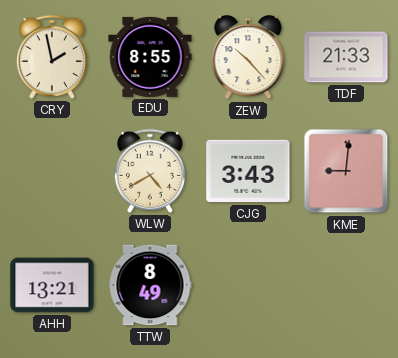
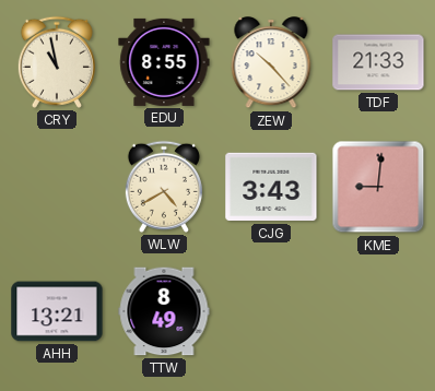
CRY: 1:58 -> 10:58
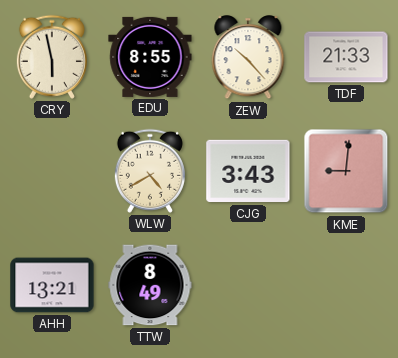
CRY: 10:58 -> 5:58
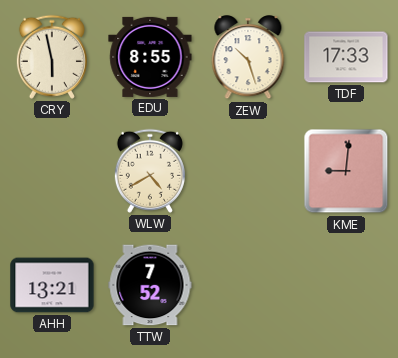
ZEW: 10:23 -> 10:27
TDF: 21:33 -> 17:33
CJG: 3:43 -> none
TTW: 8:49 -> 7:52
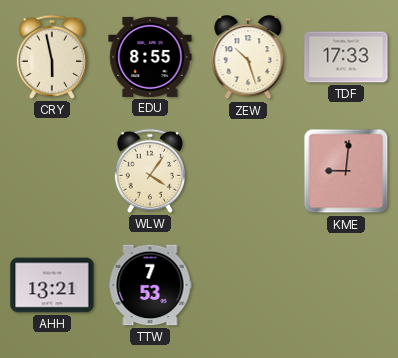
WLW: 4:40 -> 4:06
TTW: 7:52 -> 7:53
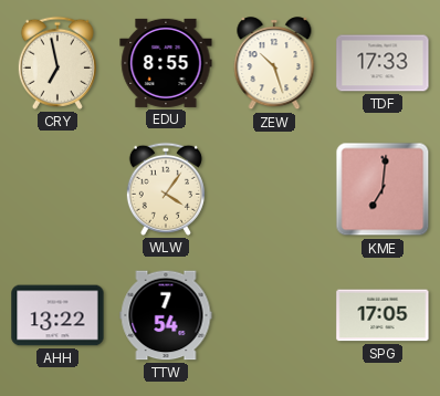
CRY: 5:58 -> 6:58
KME: 9:01 -> 7:01
AHH: 13:21 -> 13:22
TTW: 7:53 -> 7:54
SPG: none -> 17:05
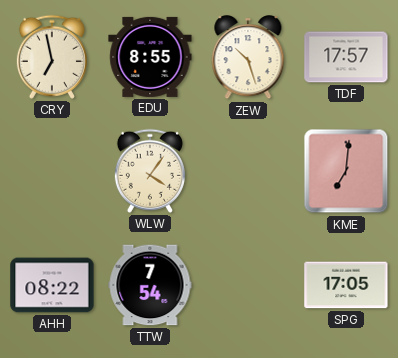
TDF: 17:33 -> 17:57
AHH: 13:22 -> 08:22
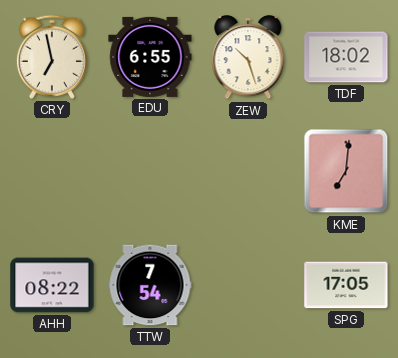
EDU: 8:55 -> 6:55
TDF: 17:57 -> 18:02
WLW: 4:06 -> none
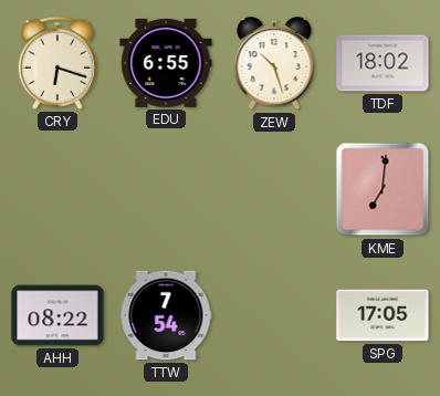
CRY: 6:58 -> 6:18
